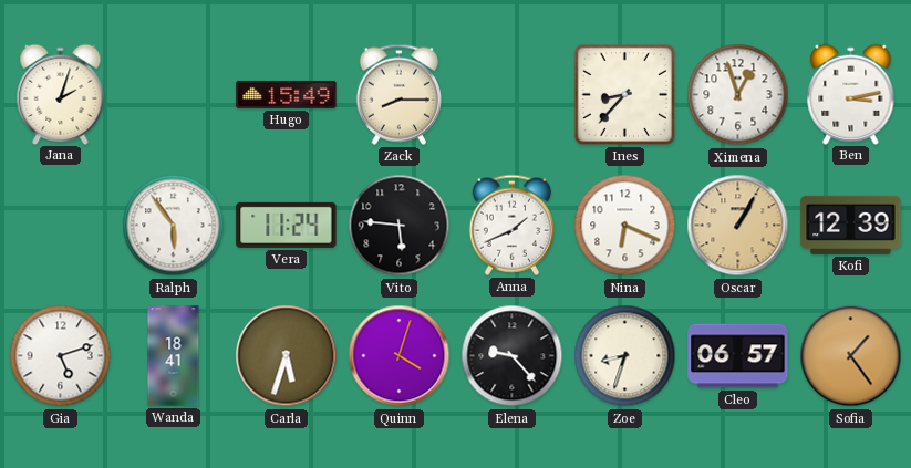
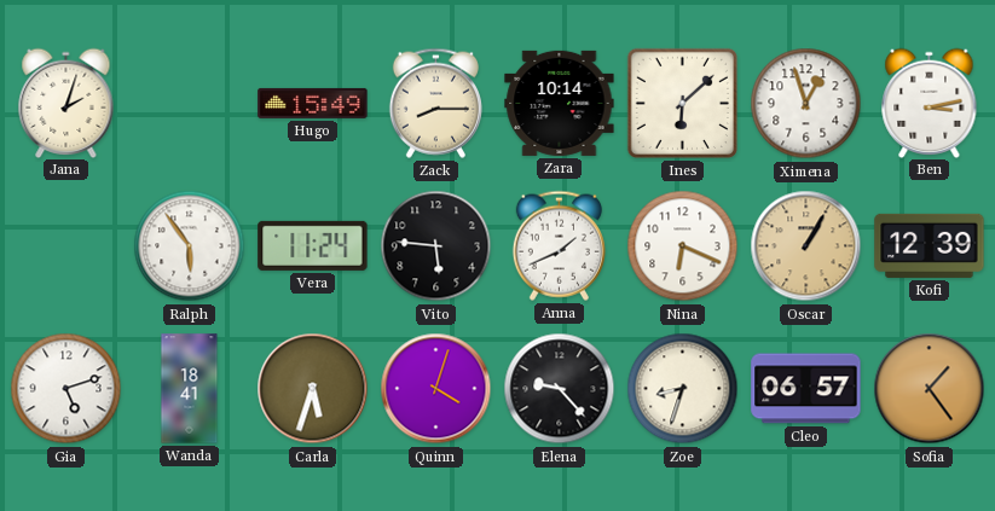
Zara: none -> 10:14
Ines: 8:37 -> 6:08
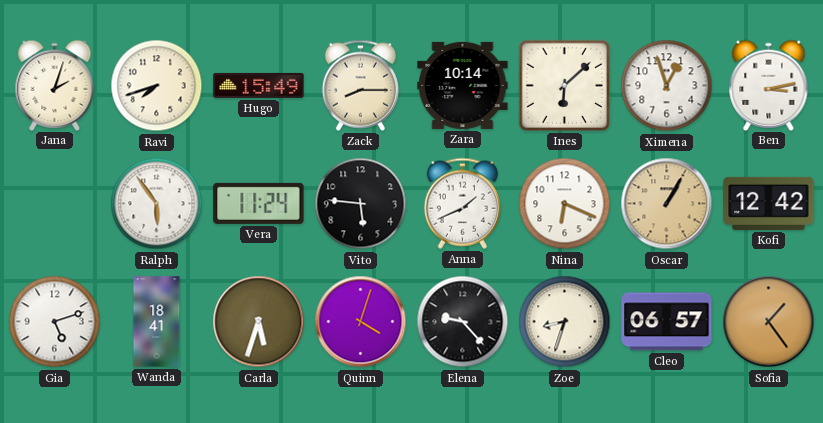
Ravi: none -> 7:42
Kofi: 12:39 -> 12:42
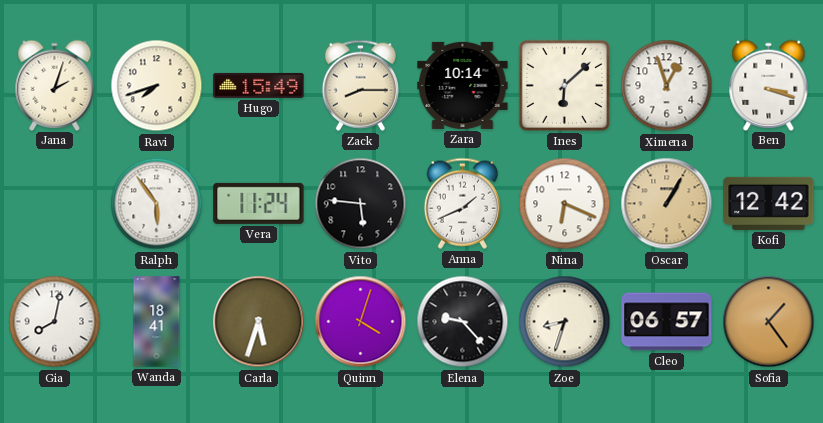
Ben: 3:13 -> 3:18
Gia: 5:12 -> 8:02
